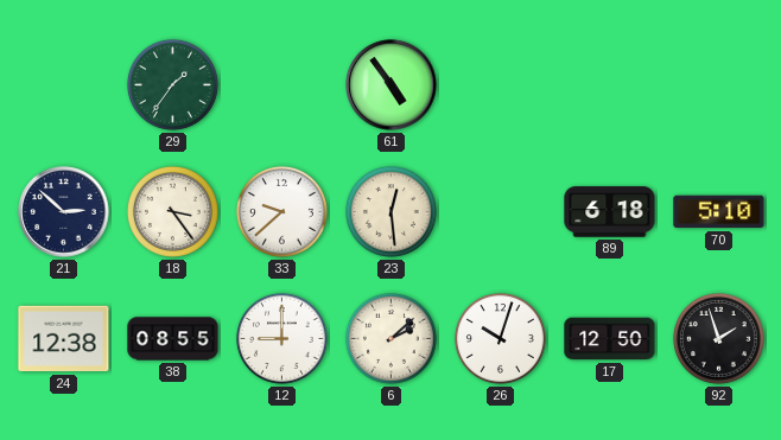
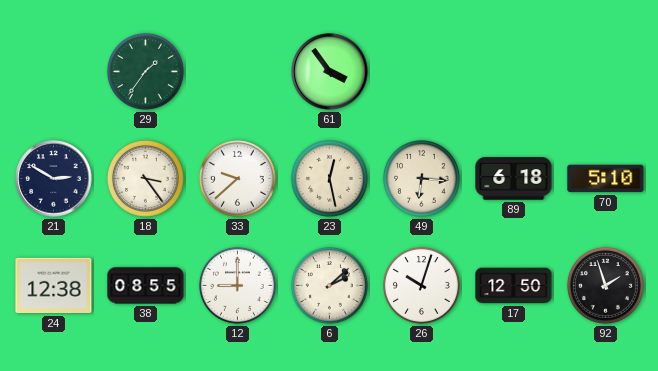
61: 4:54 -> 3:54
21: 2:52 -> 2:50
23: 12:29 -> 12:28
49: none -> 6:16
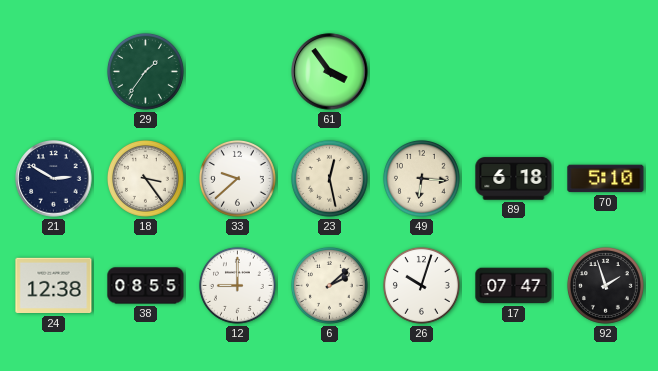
17: 12:50 -> 07:47
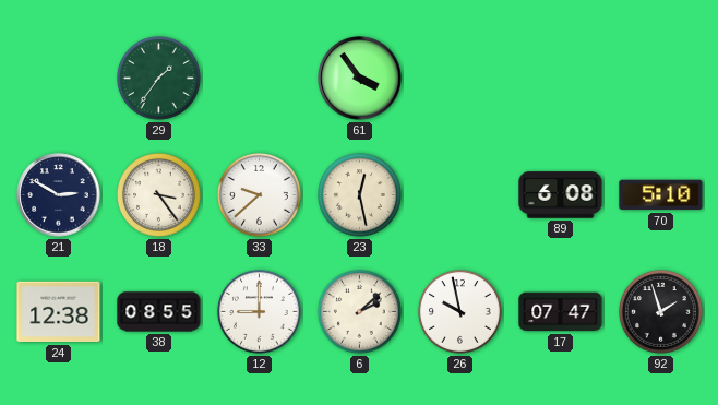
49: 6:16 -> none
89: 6:18 -> 6:08
26: 10:03 -> 9:58
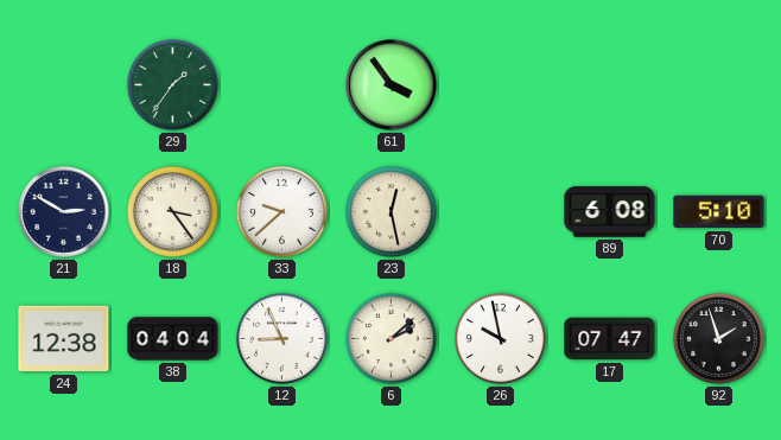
38: 08:55 -> 04:04
12: 9:00 -> 8:56
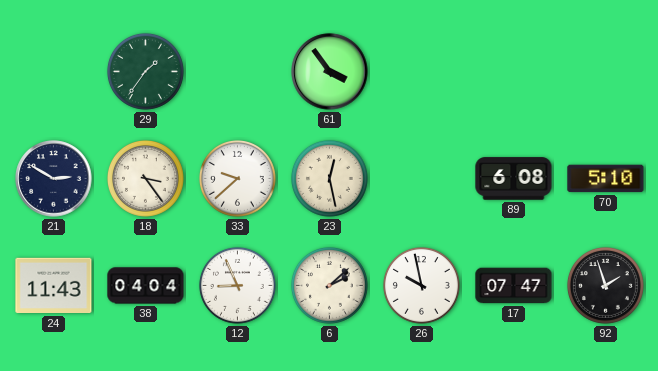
24: 12:38 -> 11:43
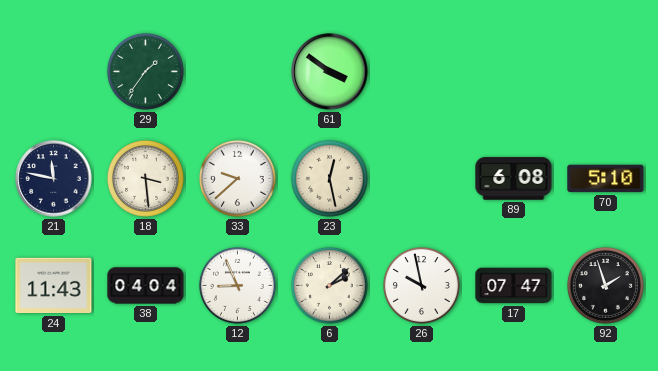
61: 3:54 -> 3:51
21: 2:50 -> 11:47
18: 3:24 -> 3:29
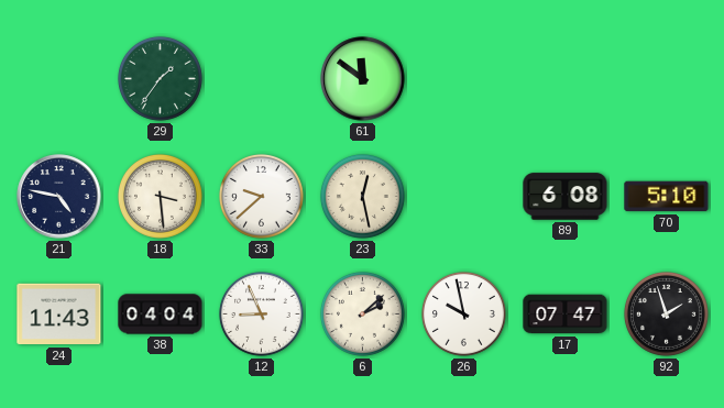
61: 3:51 -> 11:51
21: 11:47 -> 4:47
